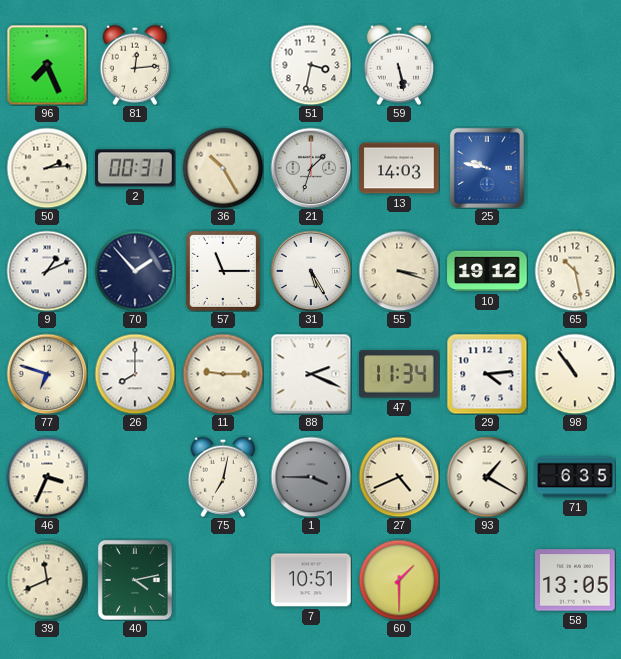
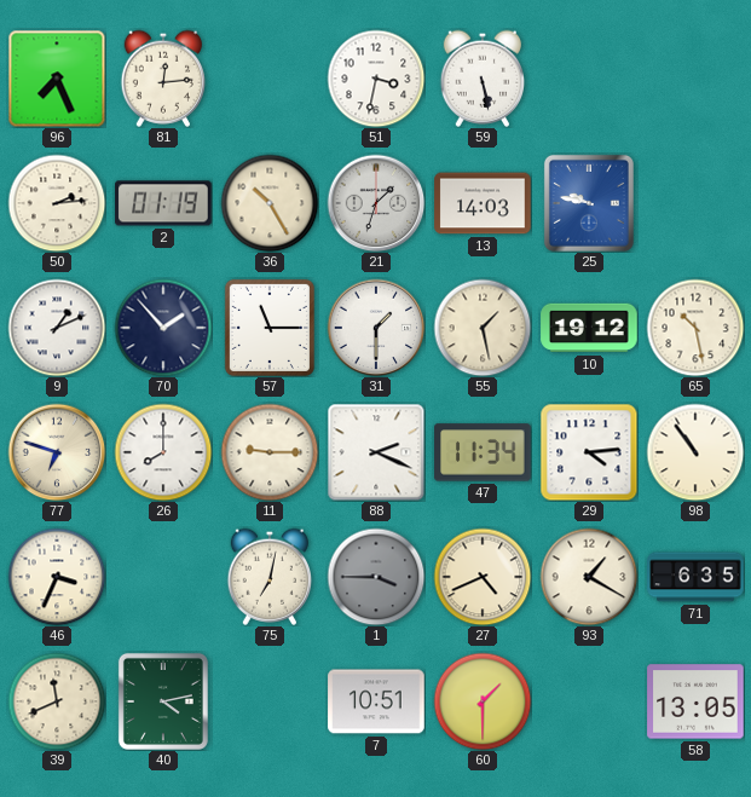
2: 00:31 -> 01:19
31: 5:25 -> 1:30
55: 3:18 -> 1:28
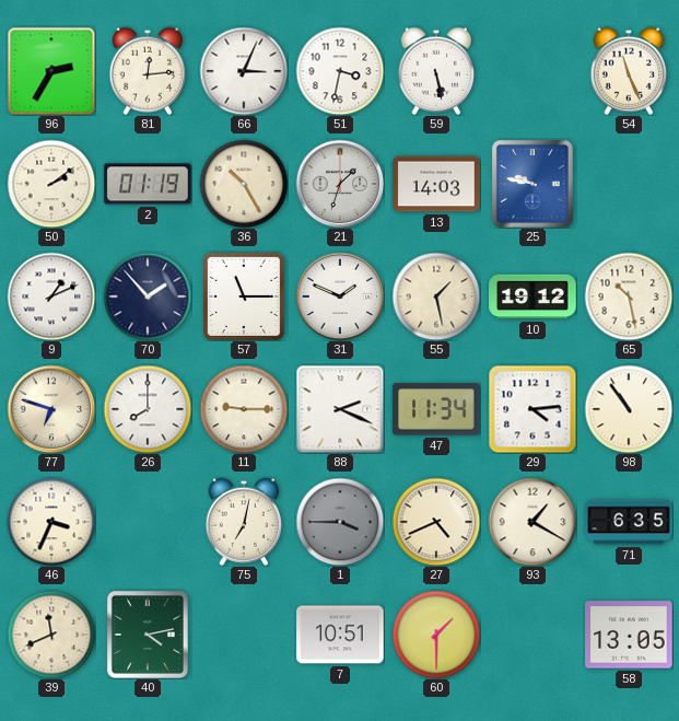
96: 7:26 -> 2:35
66: none -> 3:04
54: none -> 11:26
50: 2:14 -> 2:09
31: 1:30 -> 1:49
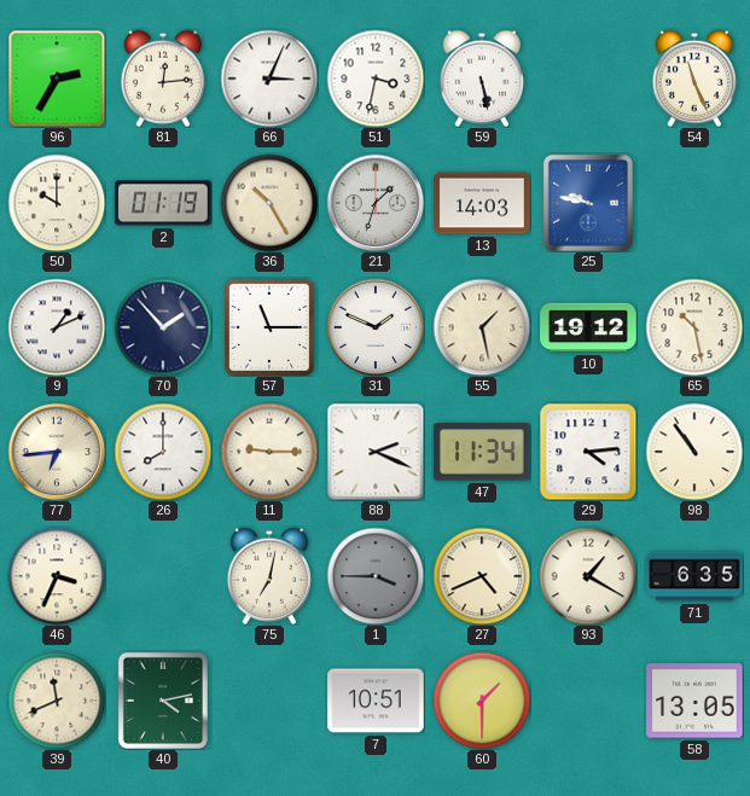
50: 2:09 -> 10:00
77: 6:48 -> 6:44
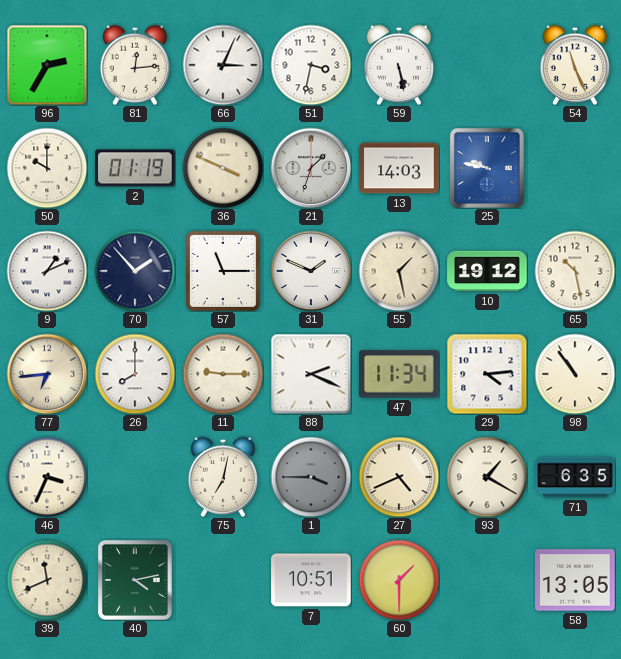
36: 10:25 -> 3:49
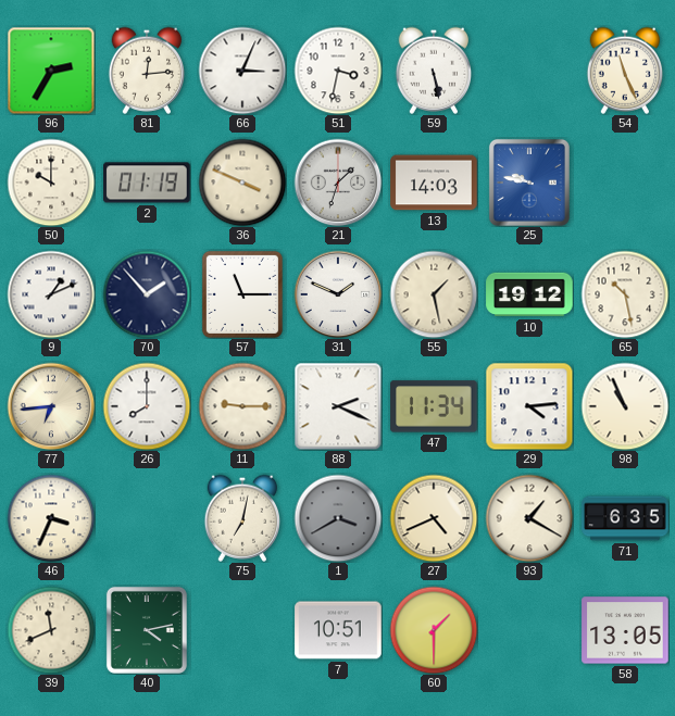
98: 10:54 -> 10:56
1: 3:45 -> 3:40
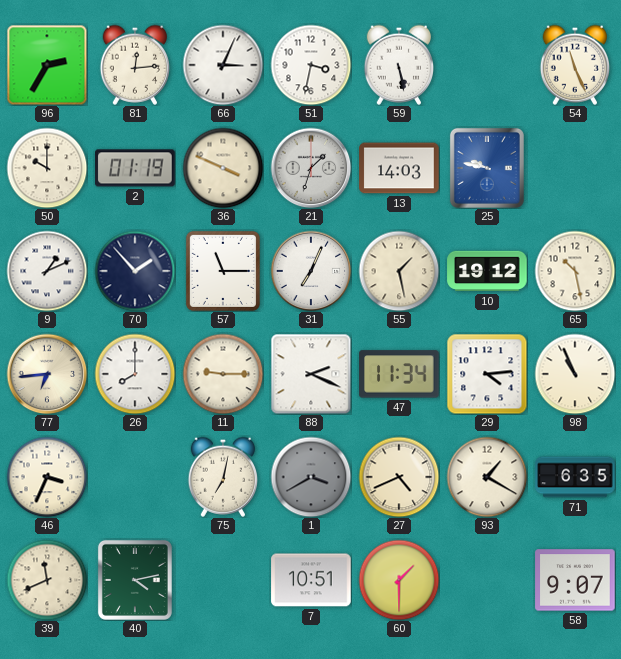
31: 1:49 -> 7:04
58: 13:05 -> 9:07
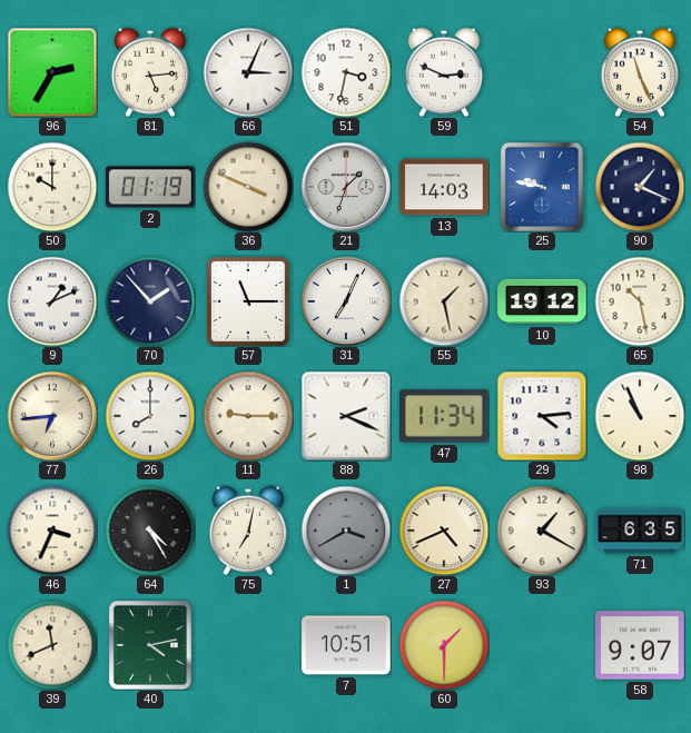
81: 12:14 -> 5:14
59: 5:28 -> 2:49
90: none -> 1:19
64: none -> 4:25
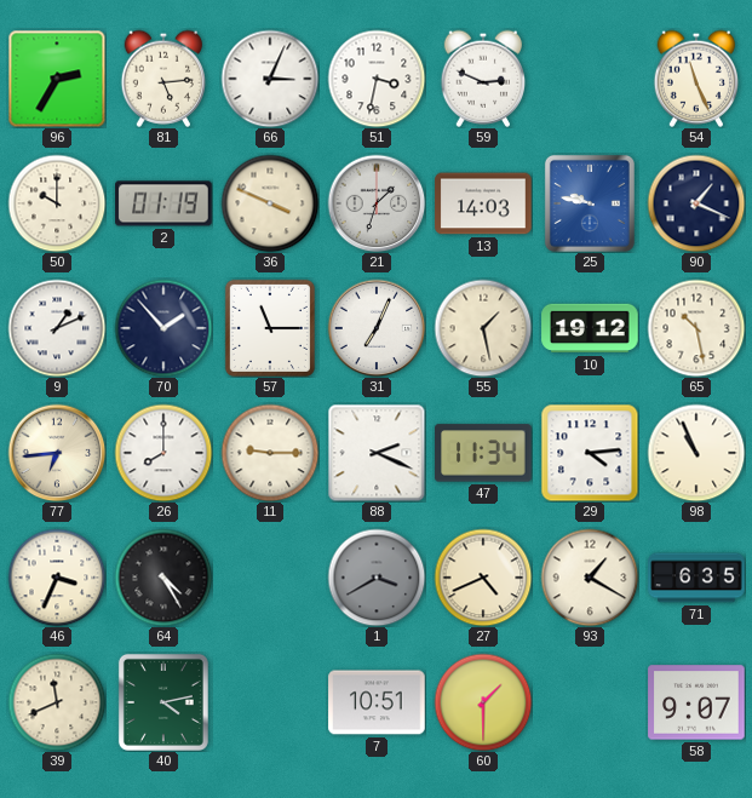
75: 7:02 -> none
